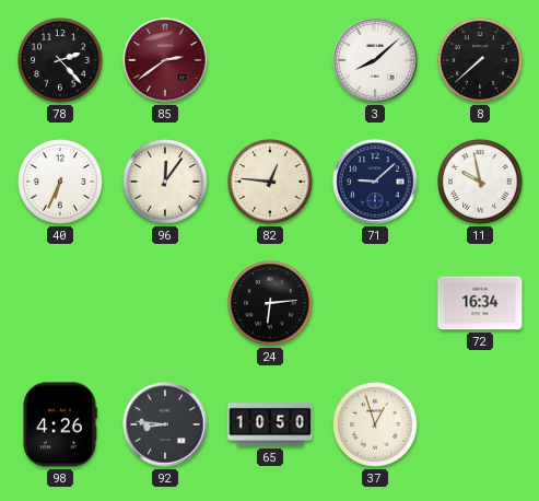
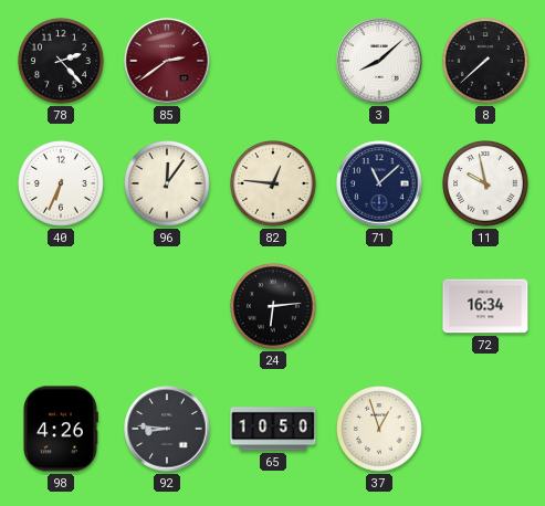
71: 9:08 -> 11:08
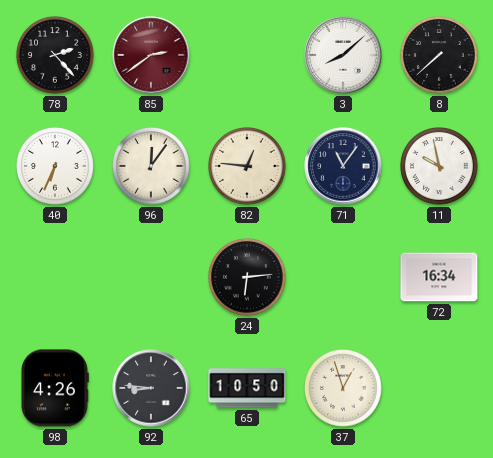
71: 11:08 -> 11:06
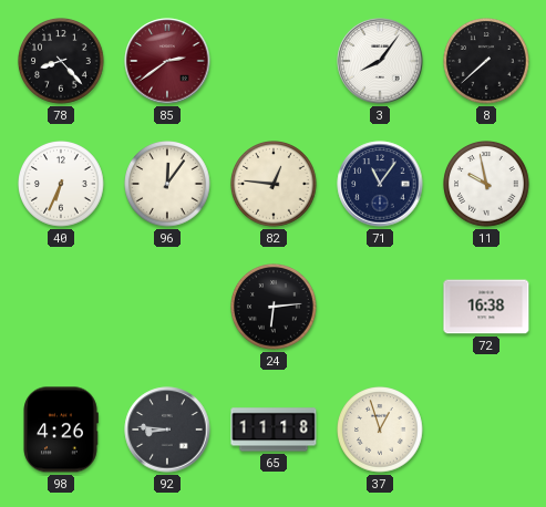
78: 2:23 -> 8:23
3: 8:08 -> 8:06
72: 16:34 -> 16:38
65: 10:50 -> 11:18
